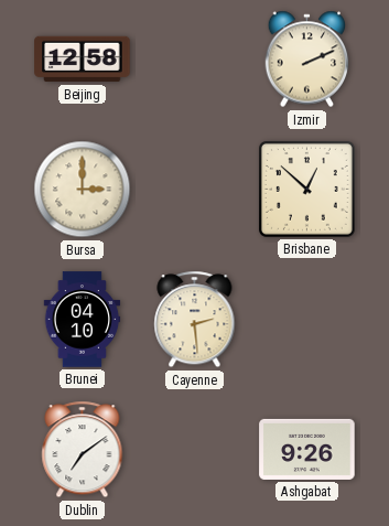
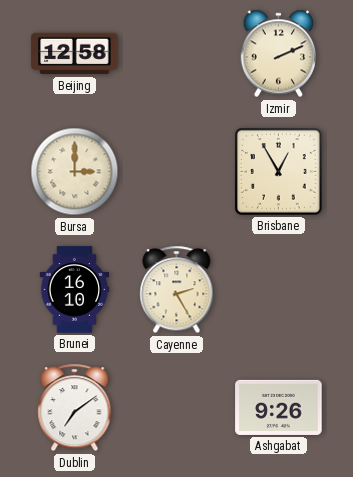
Brisbane: 12:52 -> 12:55
Brunei: 04:10 -> 16:10
Cayenne: 2:29 -> 2:25
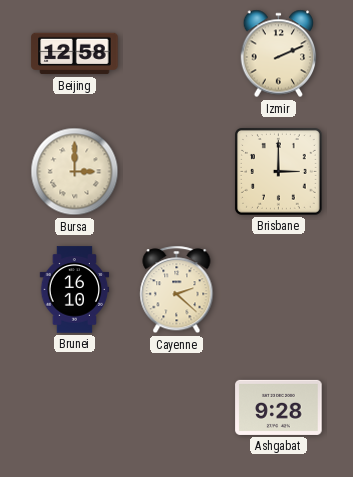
Brisbane: 12:55 -> 3:00
Cayenne: 2:25 -> 2:22
Dublin: 7:09 -> none
Ashgabat: 9:26 -> 9:28
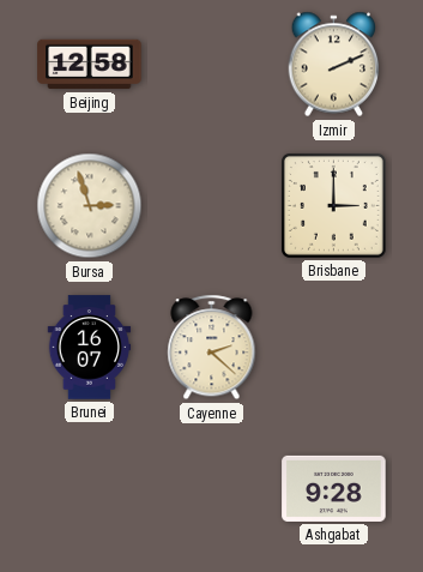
Bursa: 3:00 -> 2:57
Brunei: 16:10 -> 16:07
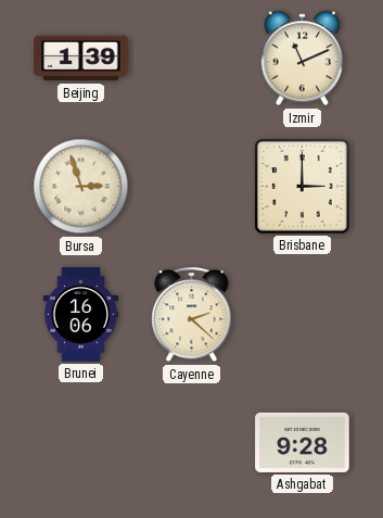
Beijing: 12:58 -> 1:39
Izmir: 2:11 -> 11:11
Brunei: 16:07 -> 16:06
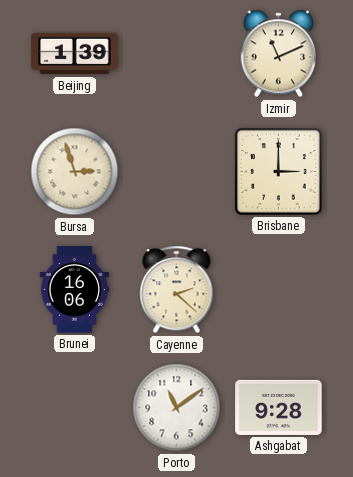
Porto: none -> 11:09
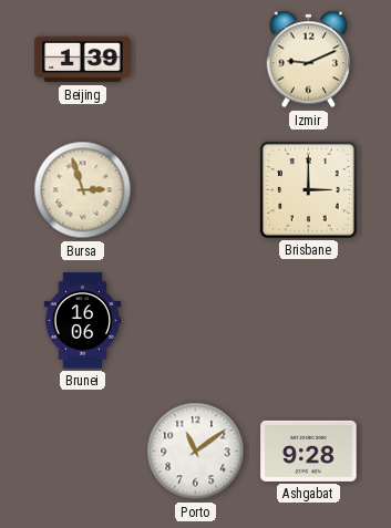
Izmir: 11:11 -> 9:11
Cayenne: 2:22 -> none
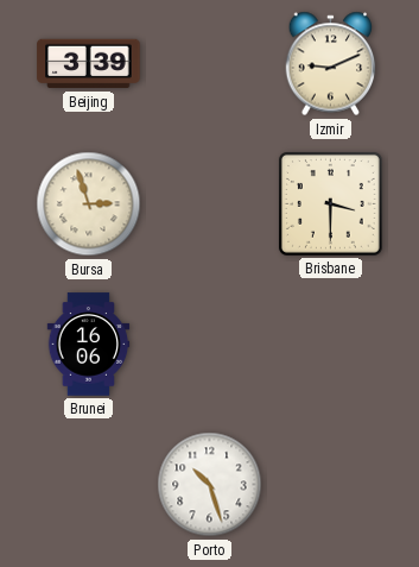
Beijing: 1:39 -> 3:39
Brisbane: 3:00 -> 3:30
Porto: 11:09 -> 10:27
Ashgabat: 9:28 -> none
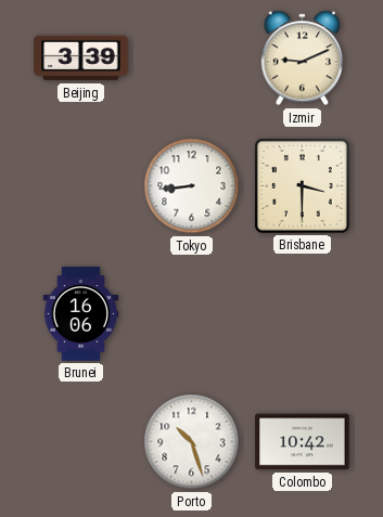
Bursa: 2:57 -> none
Tokyo: none -> 8:44
Colombo: none -> 10:42
